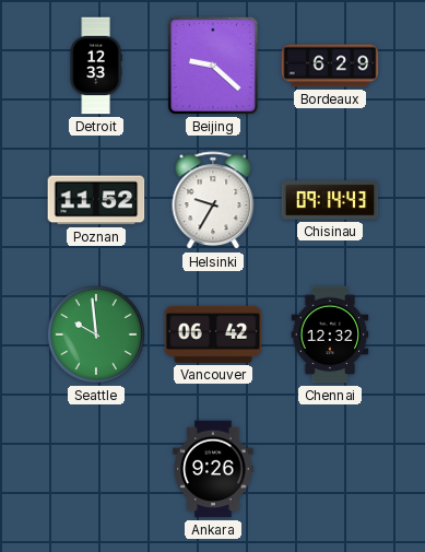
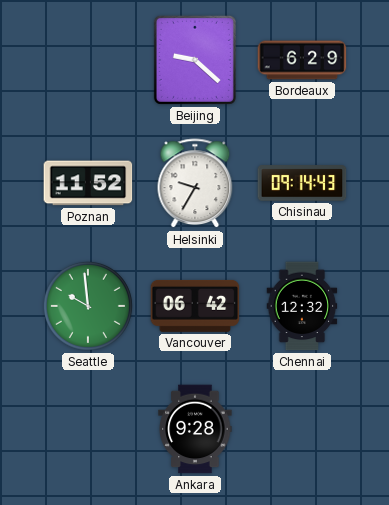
Detroit: 12:33 -> none
Ankara: 9:26 -> 9:28
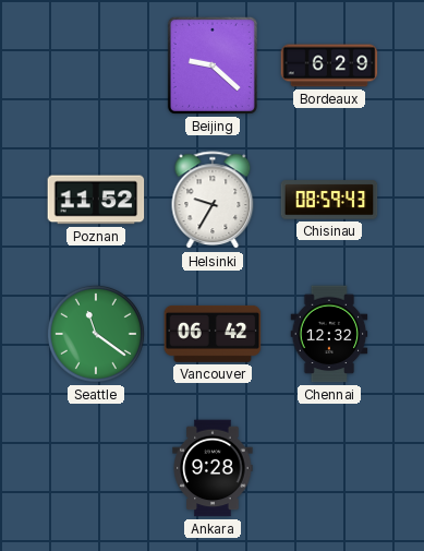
Chisinau: 09:14 -> 08:59
Seattle: 9:59 -> 11:21
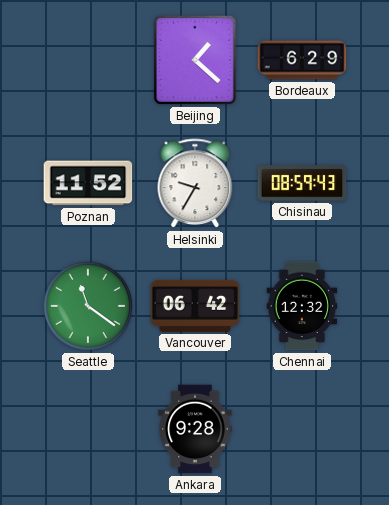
Beijing: 9:22 -> 1:22
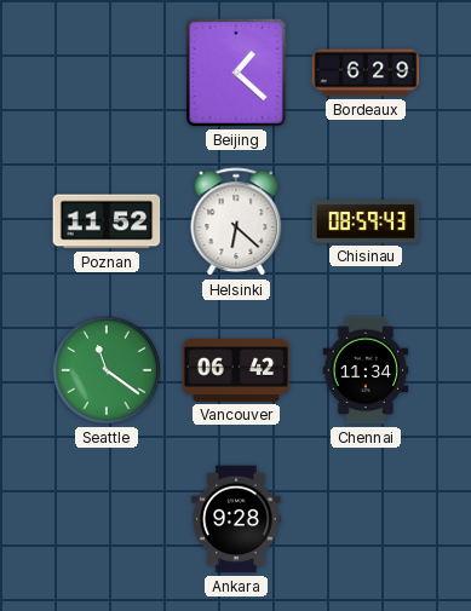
Helsinki: 9:35 -> 6:22
Chennai: 12:32 -> 11:34
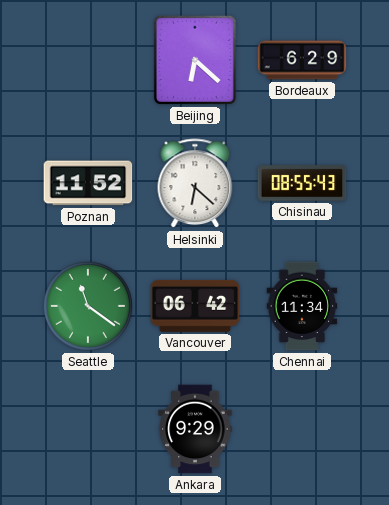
Beijing: 1:22 -> 6:22
Chisinau: 08:59 -> 08:55
Ankara: 9:28 -> 9:29
